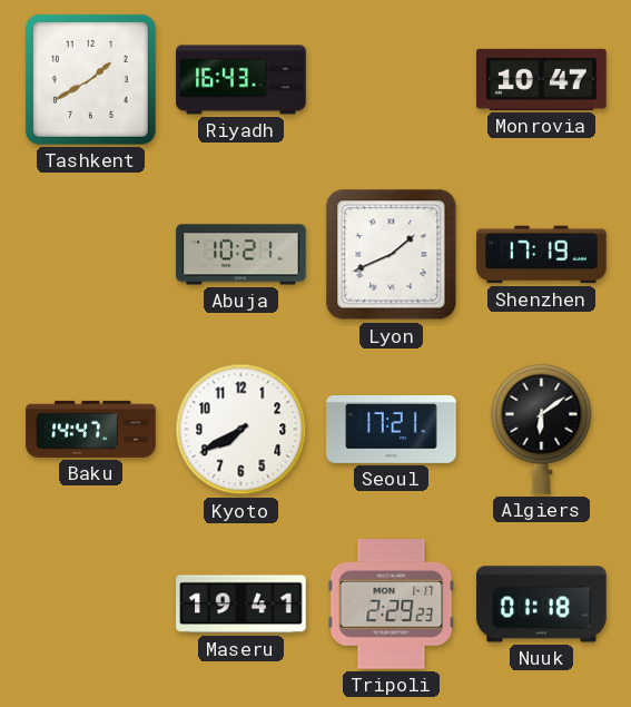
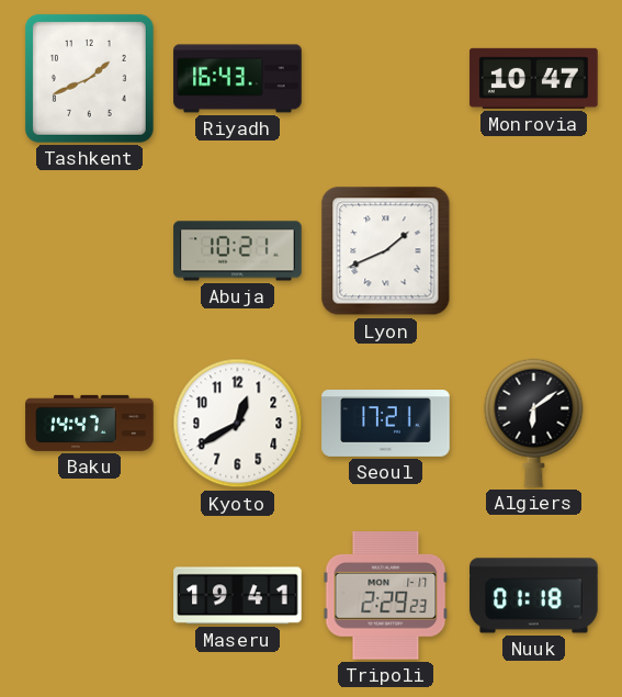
Tashkent: 1:40 -> 1:41
Shenzhen: 17:19 -> none
Kyoto: 7:40 -> 12:40
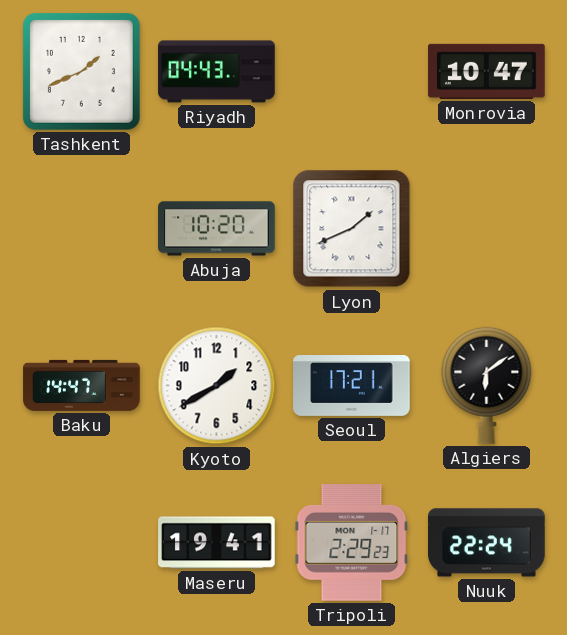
Riyadh: 16:43 -> 04:43
Abuja: 10:21 -> 10:20
Kyoto: 12:40 -> 1:40
Nuuk: 01:18 -> 22:24
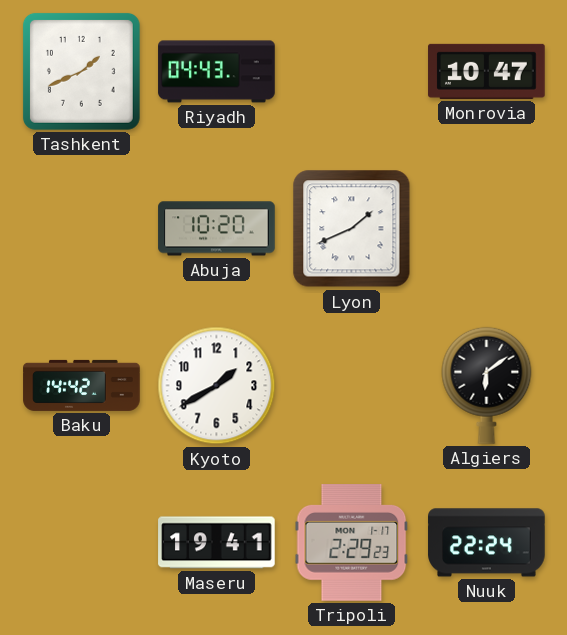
Baku: 14:47 -> 14:42
Seoul: 17:21 -> none
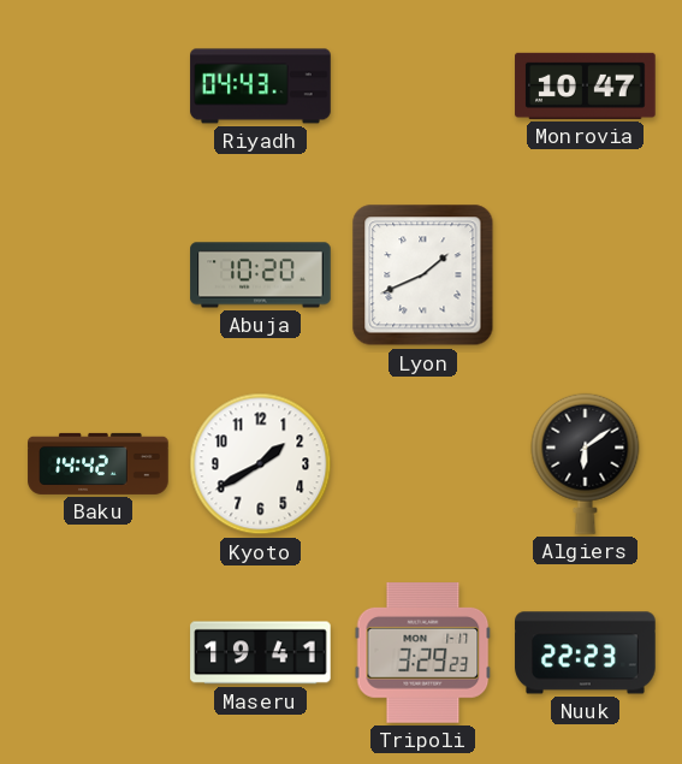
Tashkent: 1:41 -> none
Tripoli: 2:29 -> 3:29
Nuuk: 22:24 -> 22:23
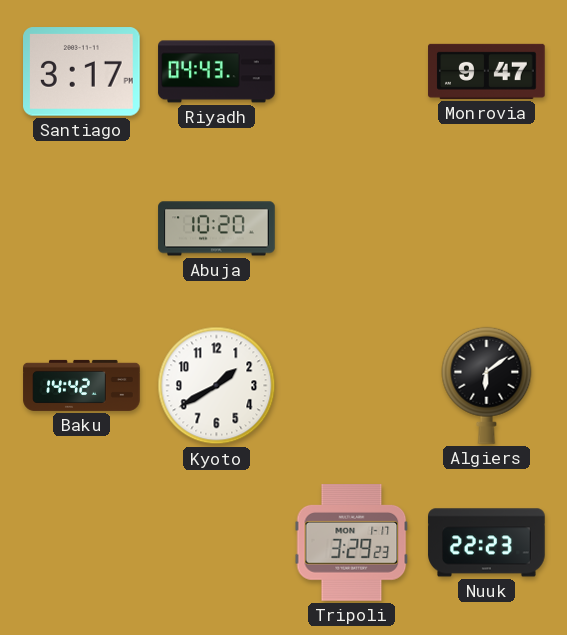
Santiago: none -> 3:17
Monrovia: 10:47 -> 9:47
Lyon: 1:41 -> none
Maseru: 19:41 -> none
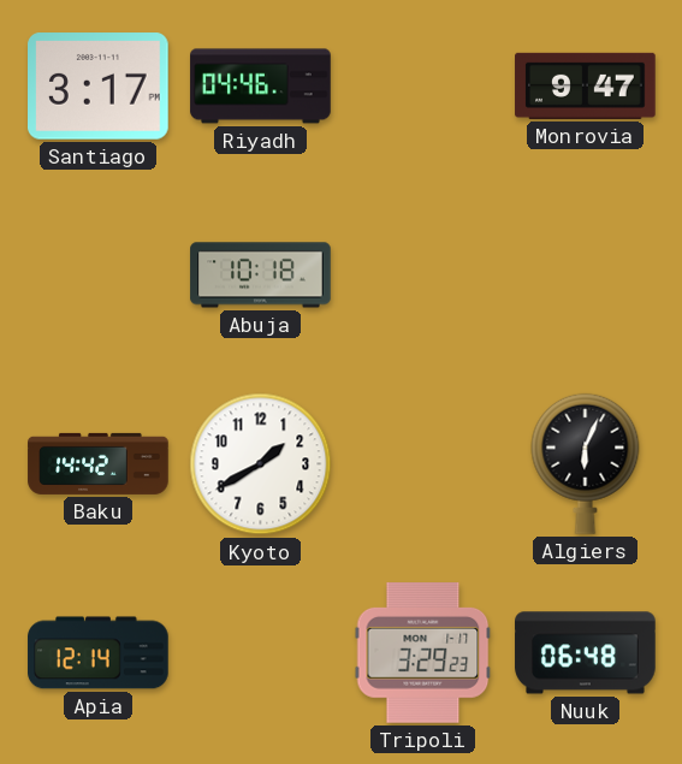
Riyadh: 04:43 -> 04:46
Abuja: 10:20 -> 10:18
Algiers: 6:09 -> 6:04
Apia: none -> 12:14
Nuuk: 22:23 -> 06:48
